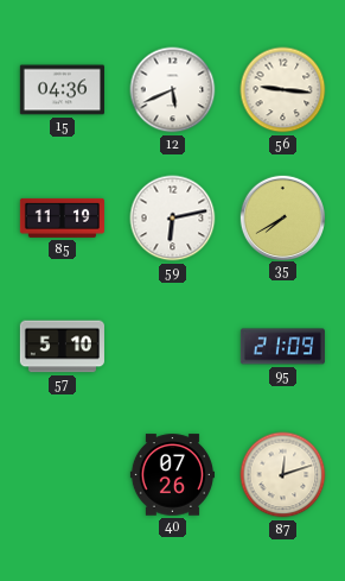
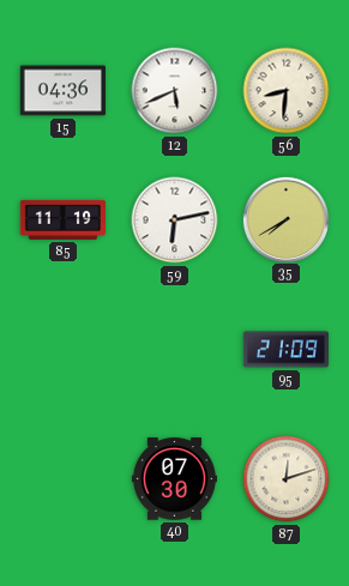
56: 9:16 -> 8:31
57: 5:10 -> none
40: 07:26 -> 07:30
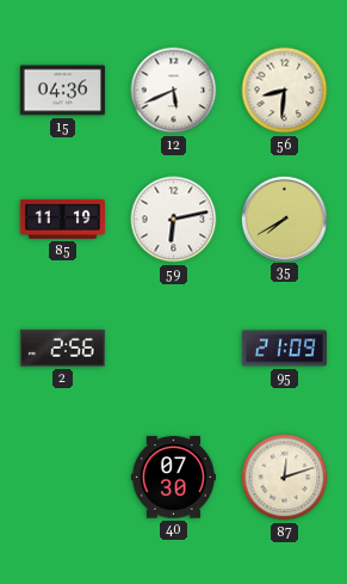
2: none -> 2:56
